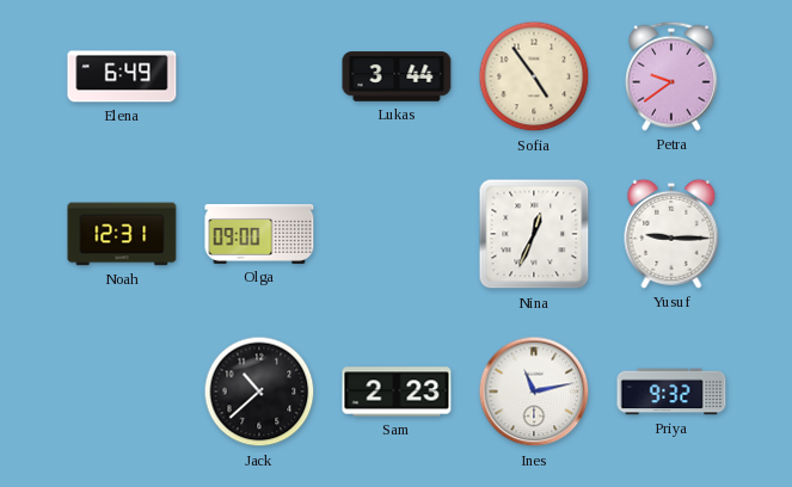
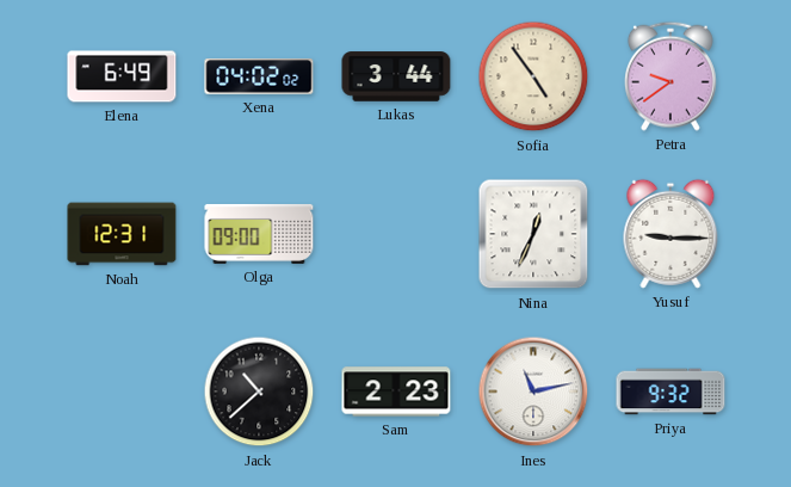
Xena: none -> 04:02
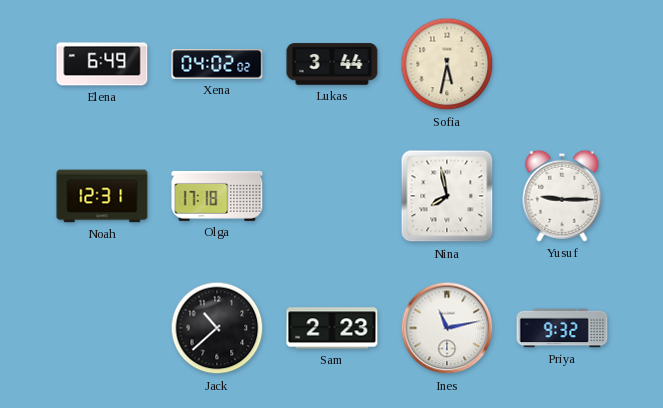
Sofia: 4:54 -> 5:32
Petra: 9:39 -> none
Olga: 09:00 -> 17:18
Nina: 12:34 -> 7:58
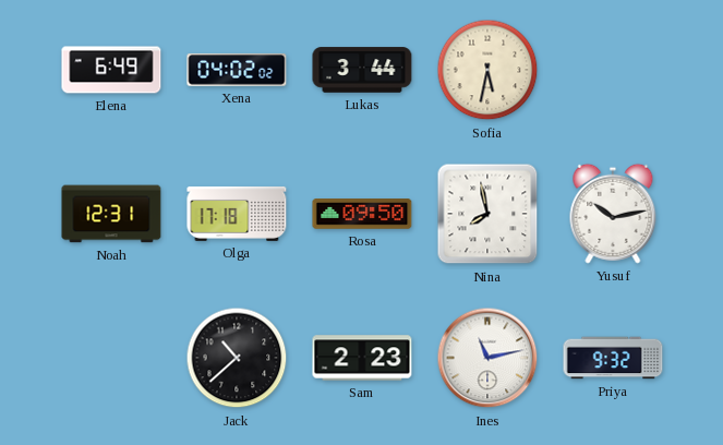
Rosa: none -> 09:50
Yusuf: 9:15 -> 10:13
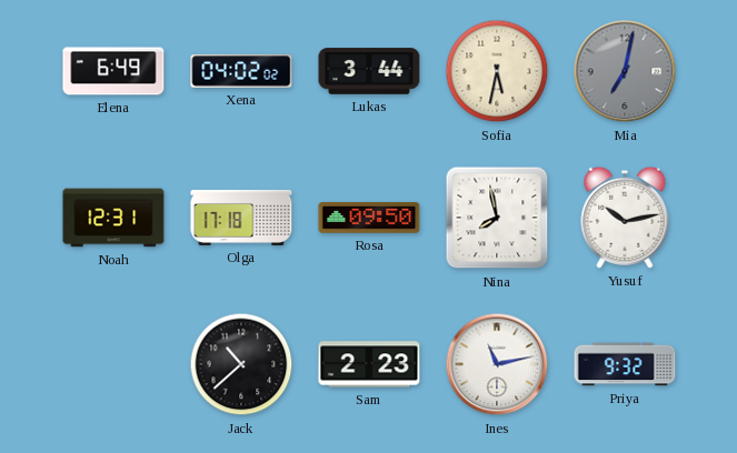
Mia: none -> 7:02
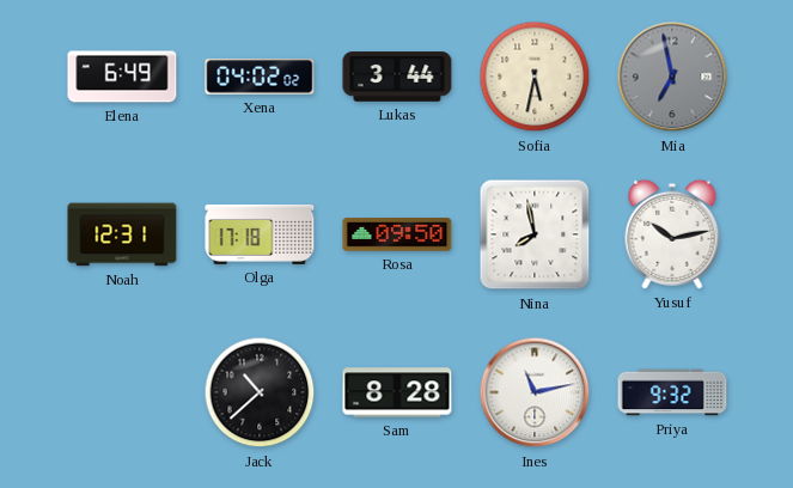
Mia: 7:02 -> 6:58
Sam: 2:23 -> 8:28
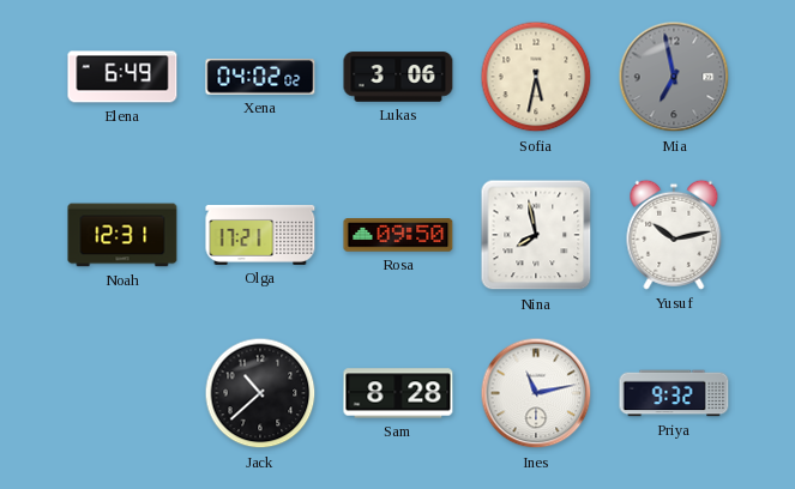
Lukas: 3:44 -> 3:06
Olga: 17:18 -> 17:21
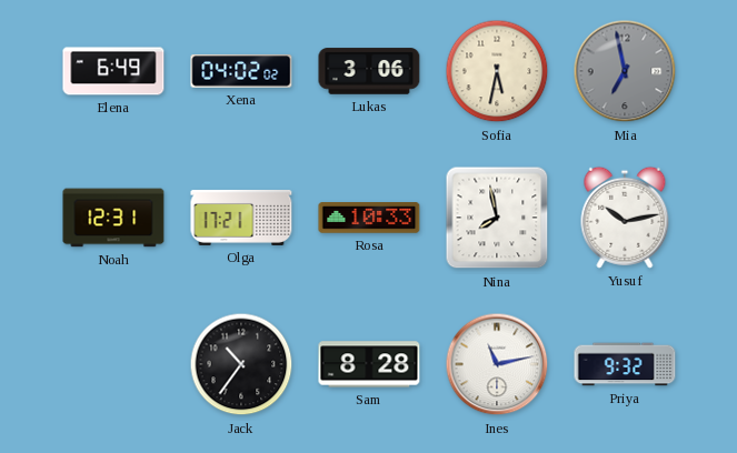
Rosa: 09:50 -> 10:33
Jack: 10:38 -> 10:36
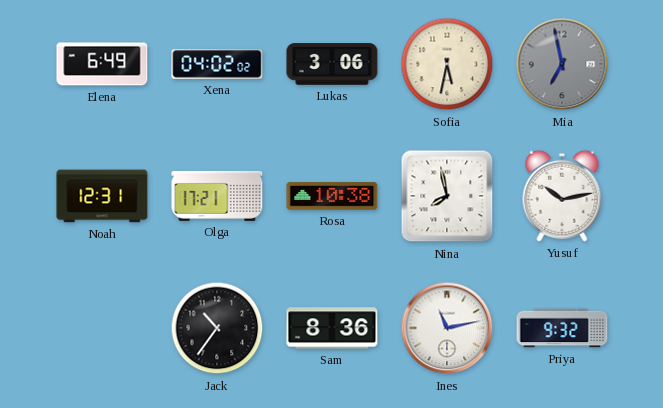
Rosa: 10:33 -> 10:38
Sam: 8:28 -> 8:36
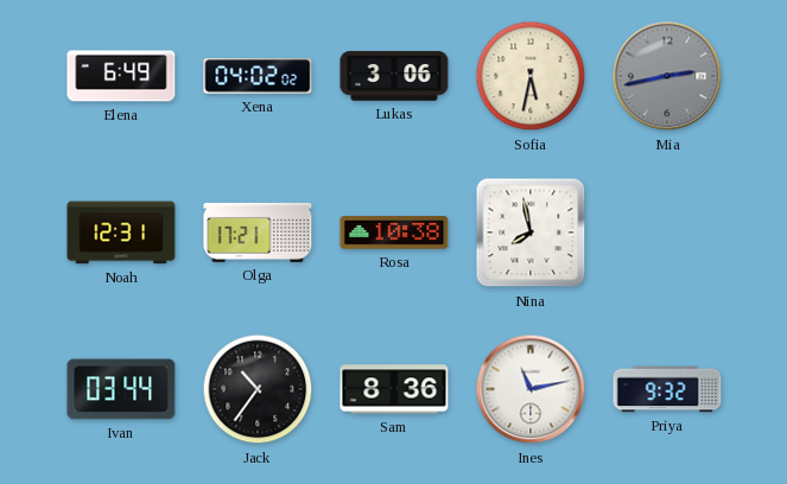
Mia: 6:58 -> 2:43
Yusuf: 10:13 -> none
Ivan: none -> 03:44
